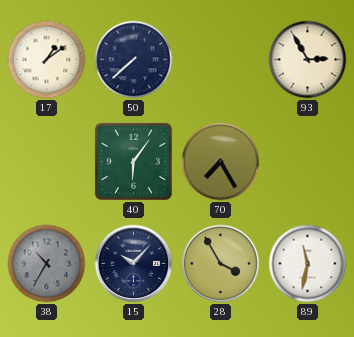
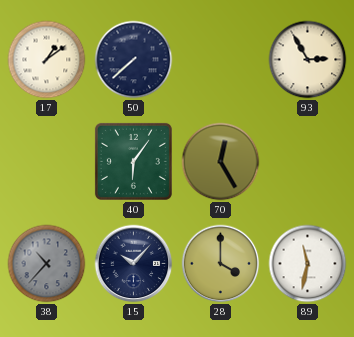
70: 7:25 -> 12:25
38: 10:35 -> 10:37
28: 3:55 -> 4:00
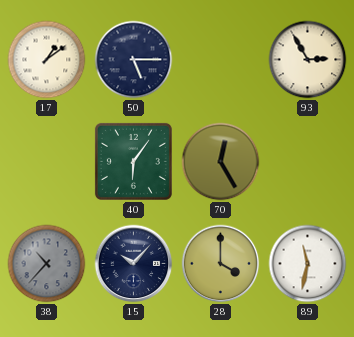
50: 7:38 -> 5:15
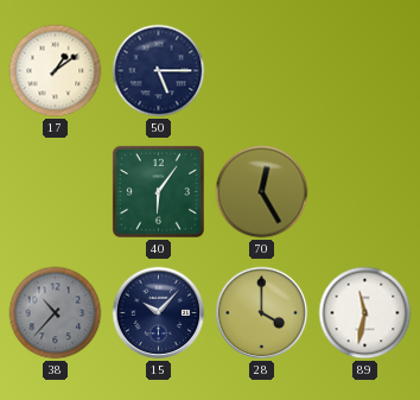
93: 2:55 -> none
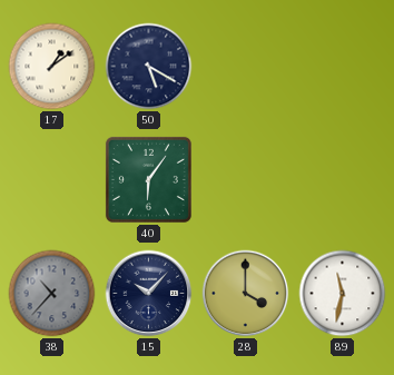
50: 5:15 -> 5:20
70: 12:25 -> none
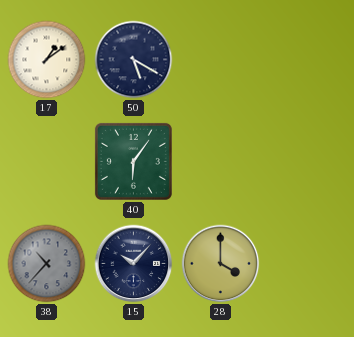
89: 11:32 -> none
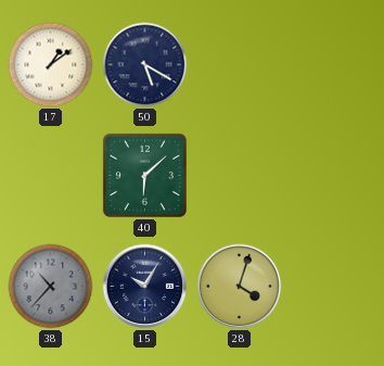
40: 6:06 -> 6:08
15: 10:07 -> 10:05
28: 4:00 -> 4:03
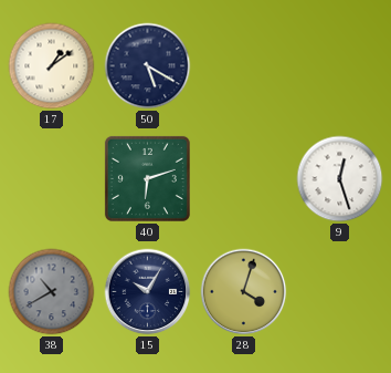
40: 6:08 -> 6:12
9: none -> 12:27
38: 10:37 -> 10:40
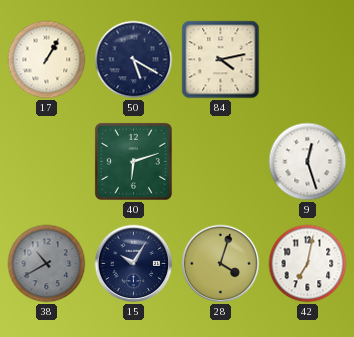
17: 1:09 -> 1:05
84: none -> 4:13
42: none -> 7:02
